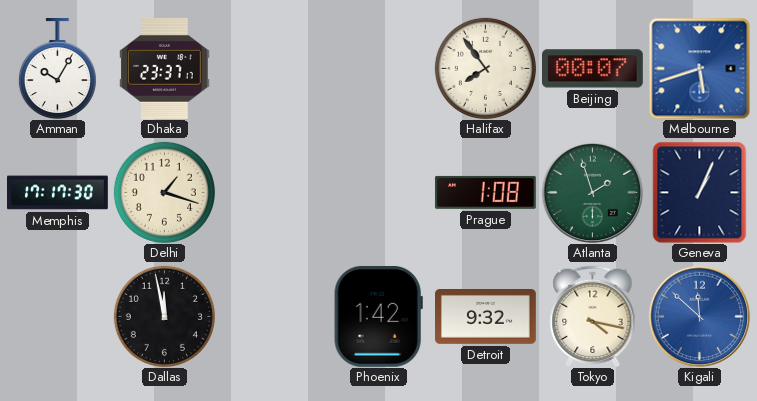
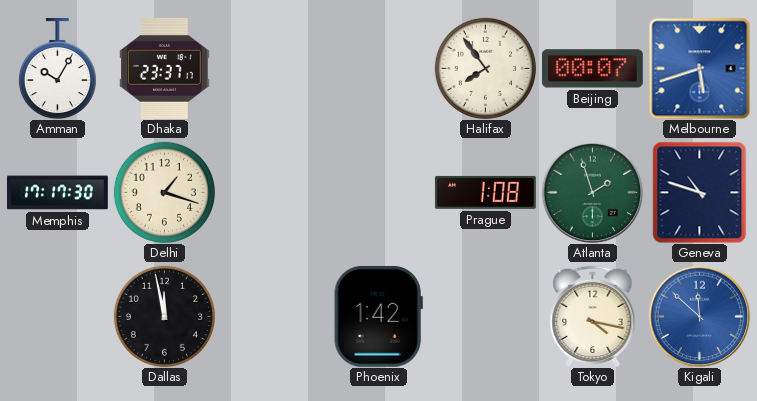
Geneva: 1:04 -> 10:48
Detroit: 9:32 -> none
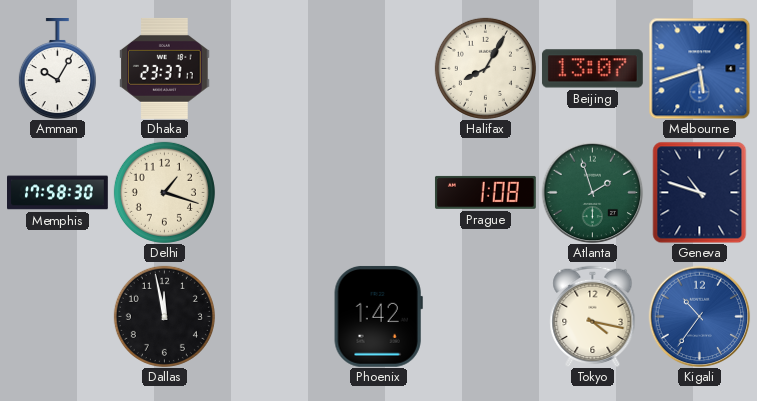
Halifax: 7:54 -> 8:05
Beijing: 00:07 -> 13:07
Memphis: 17:17 -> 17:58
Kigali: 11:52 -> 10:36
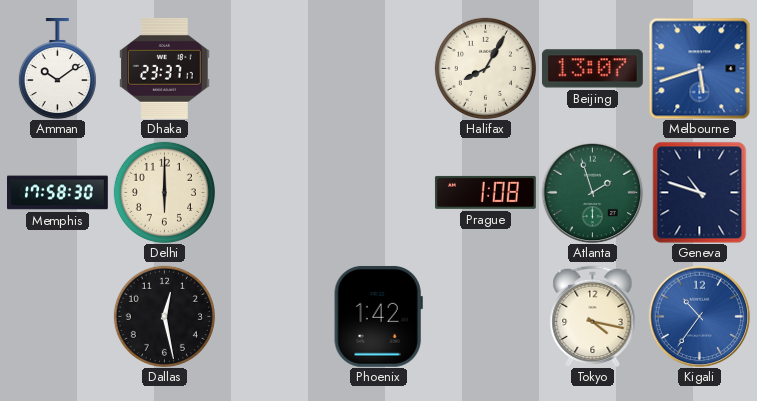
Amman: 10:05 -> 10:09
Delhi: 1:18 -> 6:00
Dallas: 11:58 -> 12:28
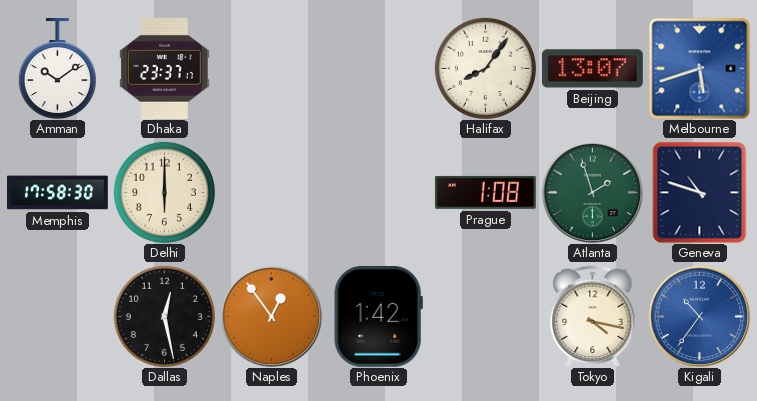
Halifax: 8:05 -> 8:06
Naples: none -> 12:54
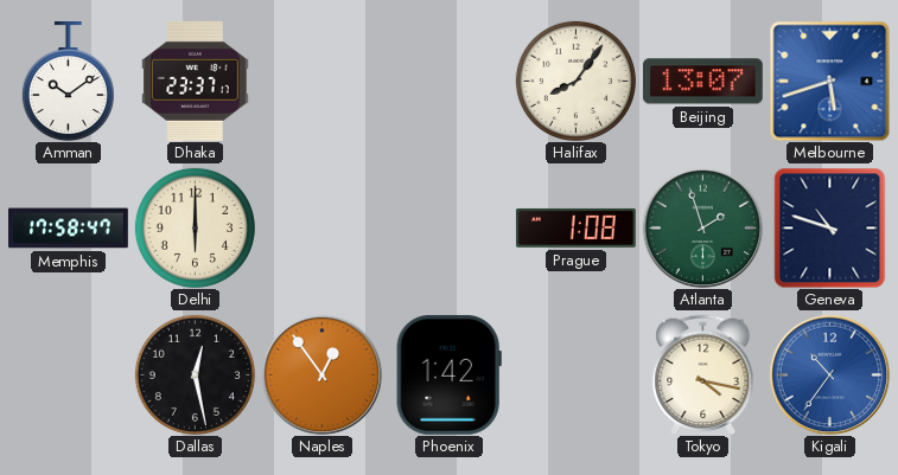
Memphis: 17:58:30 -> 17:58:47
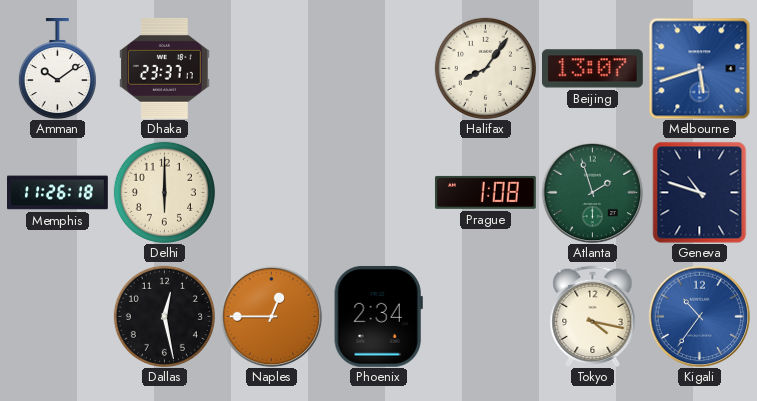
Memphis: 17:58 -> 11:26
Naples: 12:54 -> 12:45
Phoenix: 1:42 -> 2:34
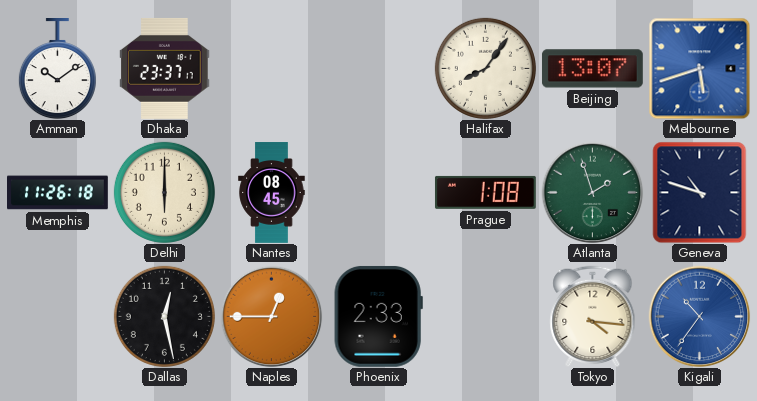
Nantes: none -> 08:45
Phoenix: 2:34 -> 2:33
Tokyo: 4:17 -> 4:16
